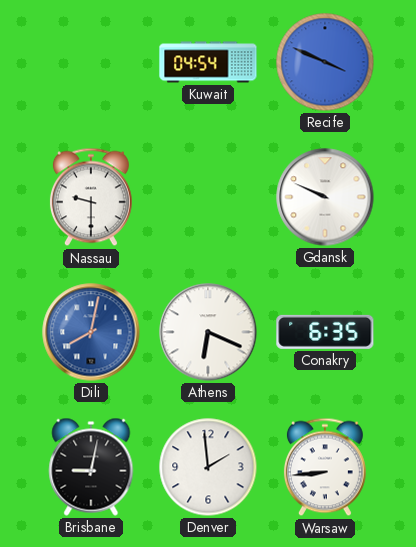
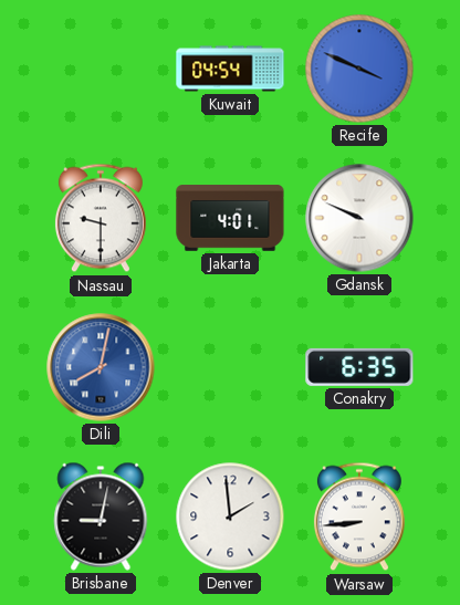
Jakarta: none -> 4:01
Athens: 6:19 -> none
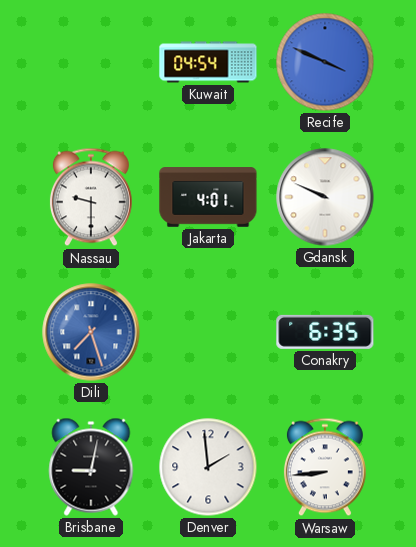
Dili: 8:02 -> 7:27
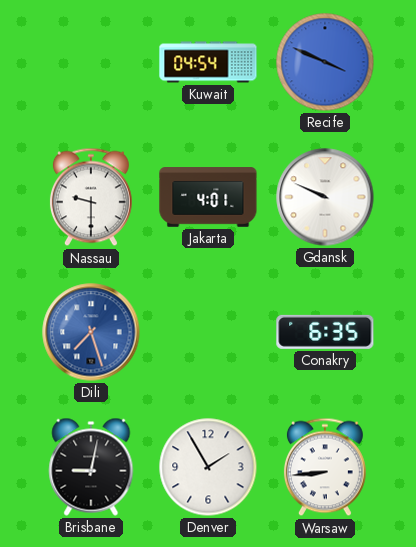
Denver: 1:59 -> 1:55
